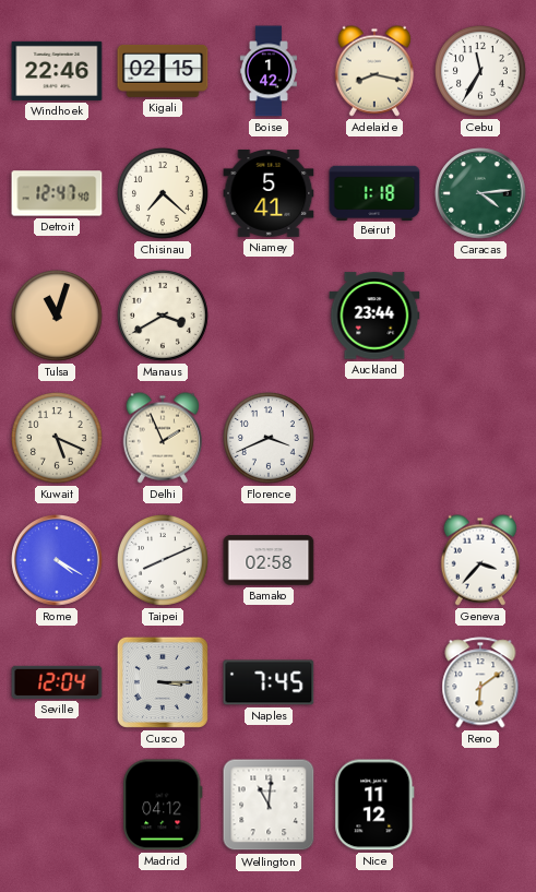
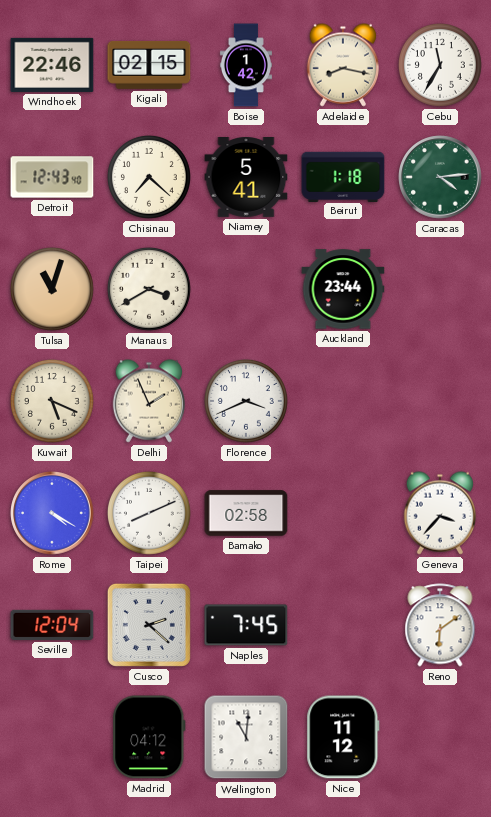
Detroit: 12:47 -> 12:43
Cusco: 3:15 -> 2:22
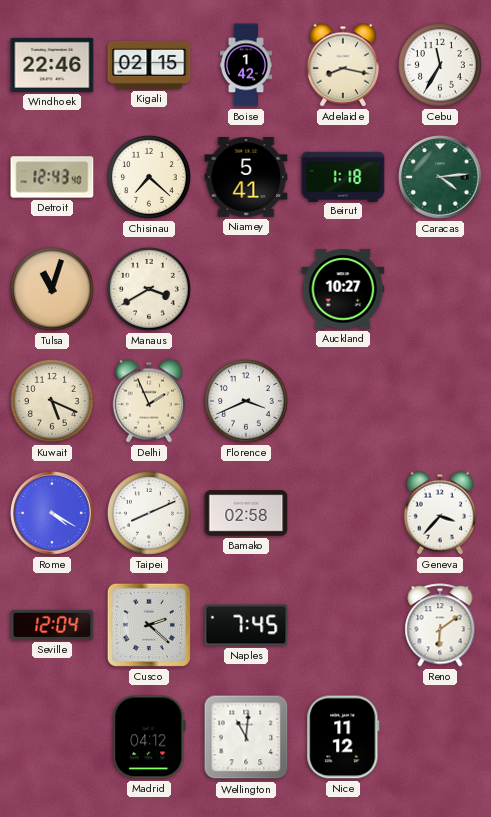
Auckland: 23:44 -> 10:27
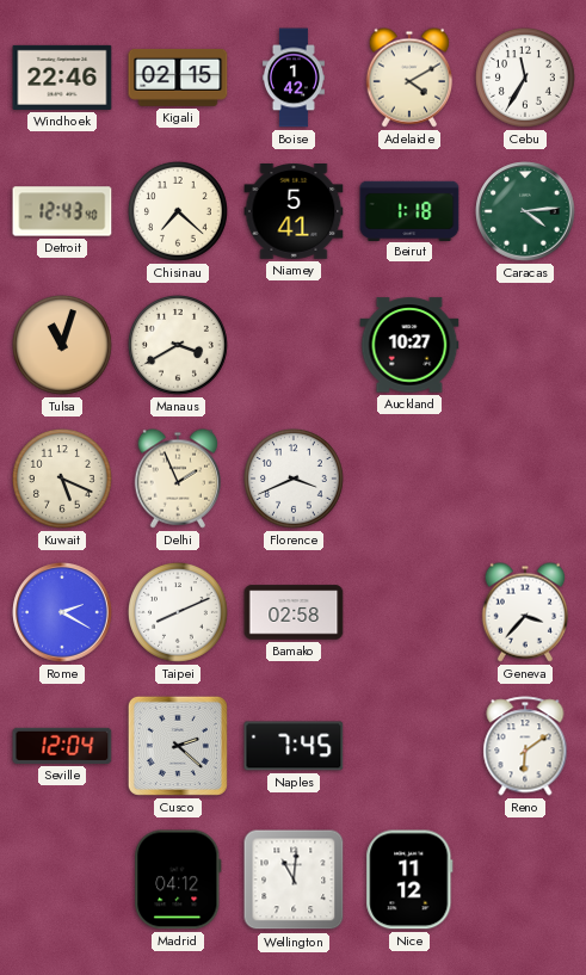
Adelaide: 8:17 -> 4:10
Rome: 4:20 -> 2:20
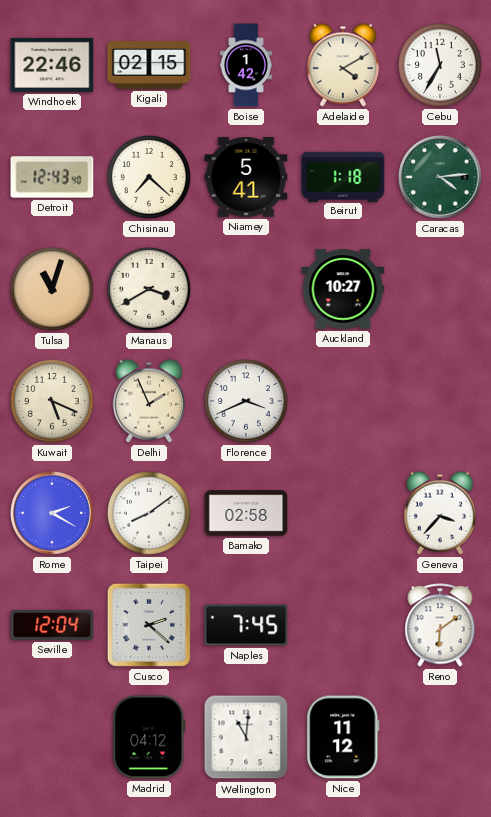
Taipei: 8:11 -> 8:09
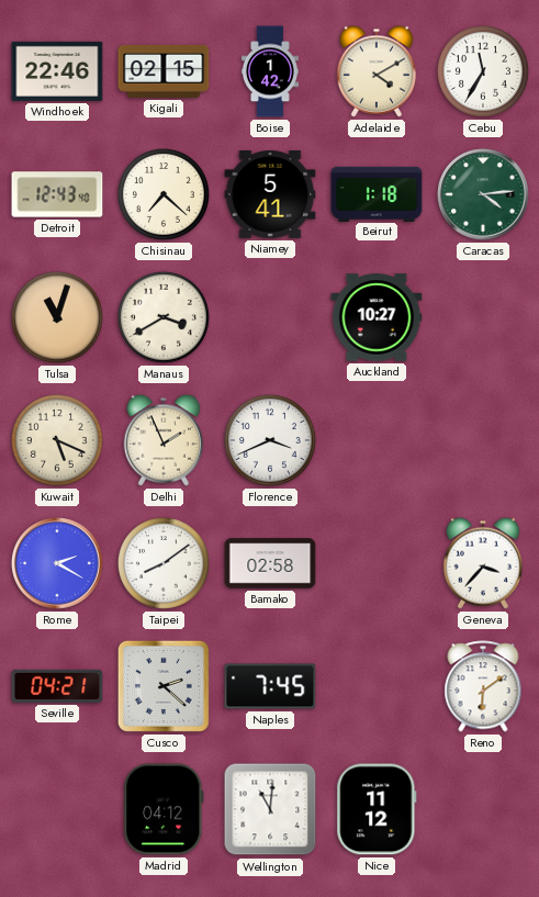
Seville: 12:04 -> 04:21
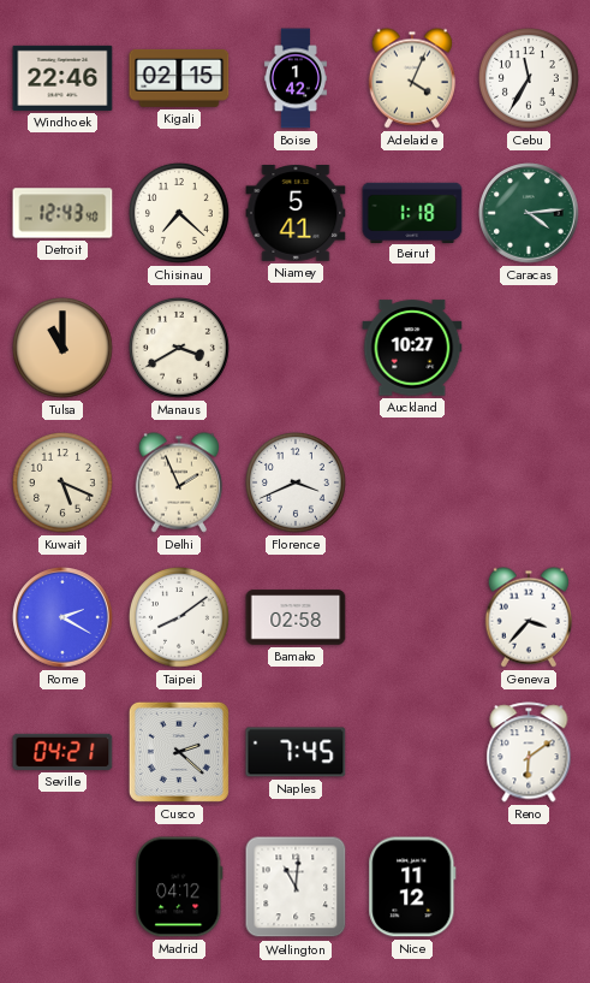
Adelaide: 4:10 -> 4:04
Tulsa: 11:03 -> 11:00
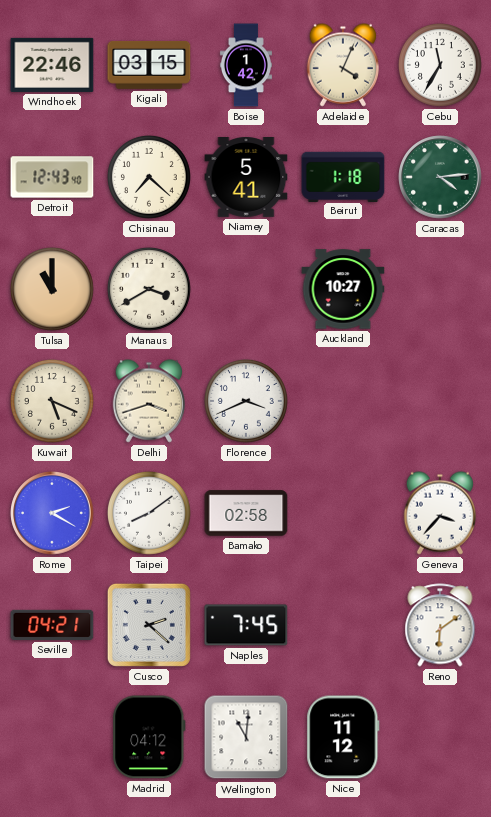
Kigali: 02:15 -> 03:15
Delhi: 1:56 -> 3:42
